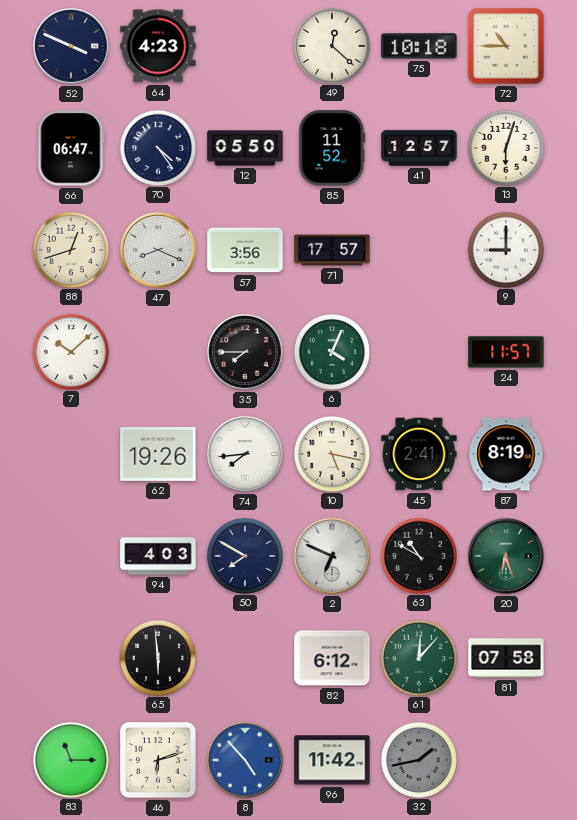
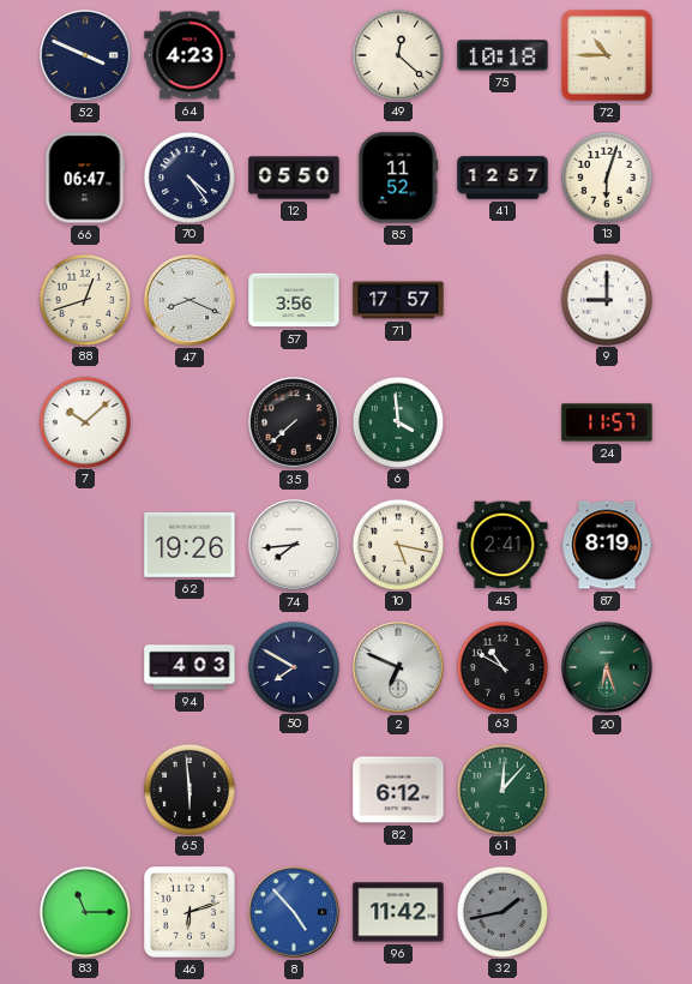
35: 7:45 -> 7:38
6: 4:04 -> 3:59
81: 07:58 -> none
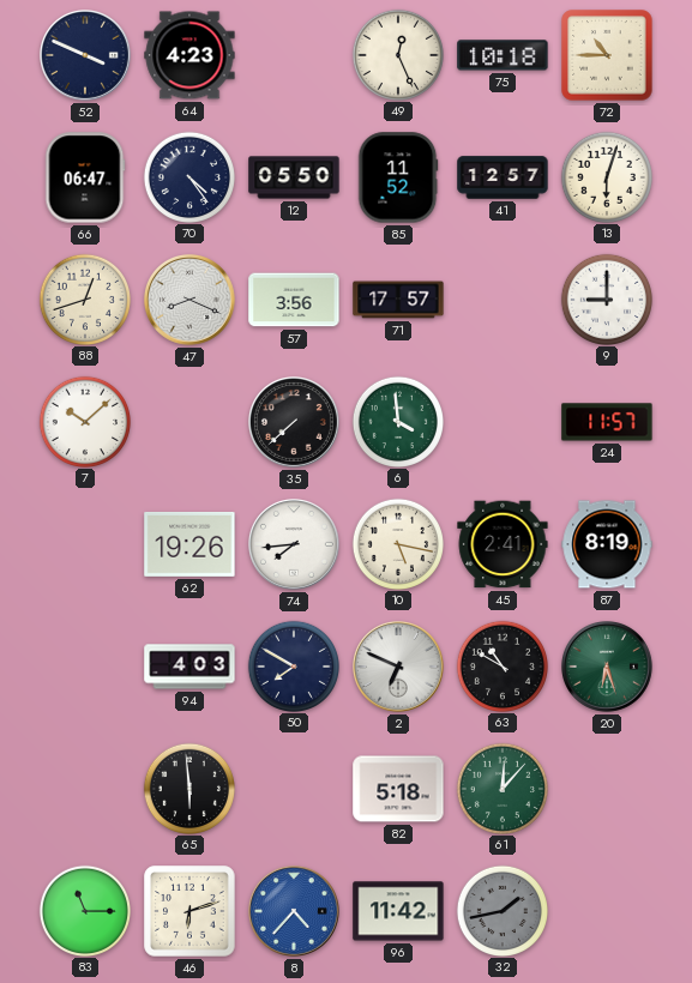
49: 12:22 -> 12:26
82: 6:12 -> 5:18
8: 4:53 -> 4:37
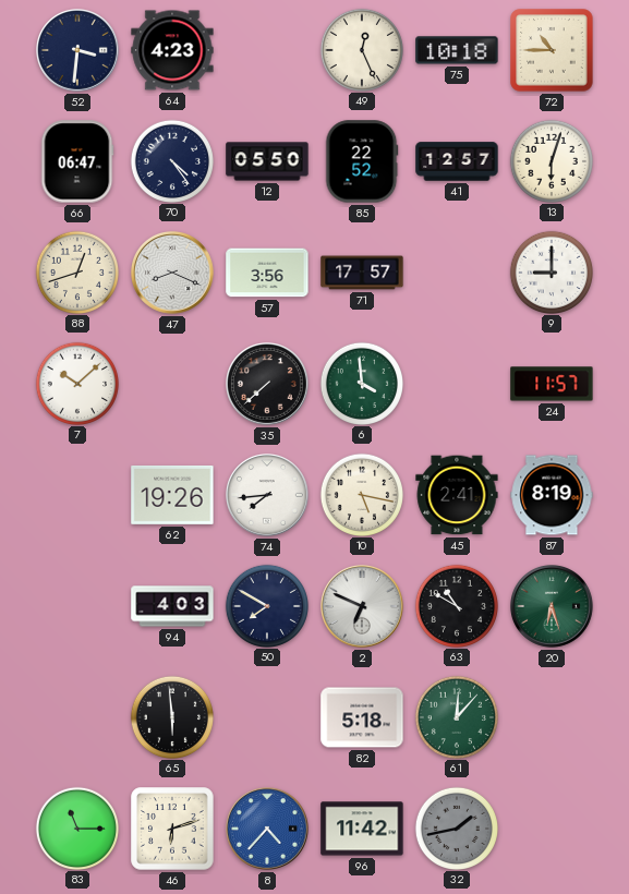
52: 3:49 -> 3:31
85: 11:52 -> 22:52
